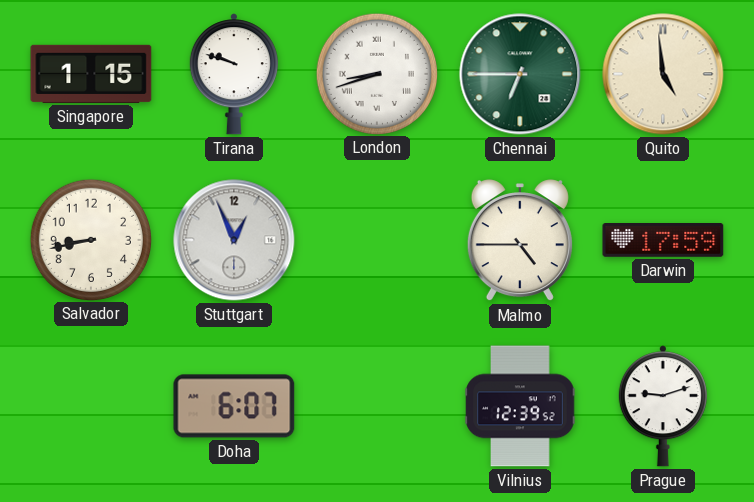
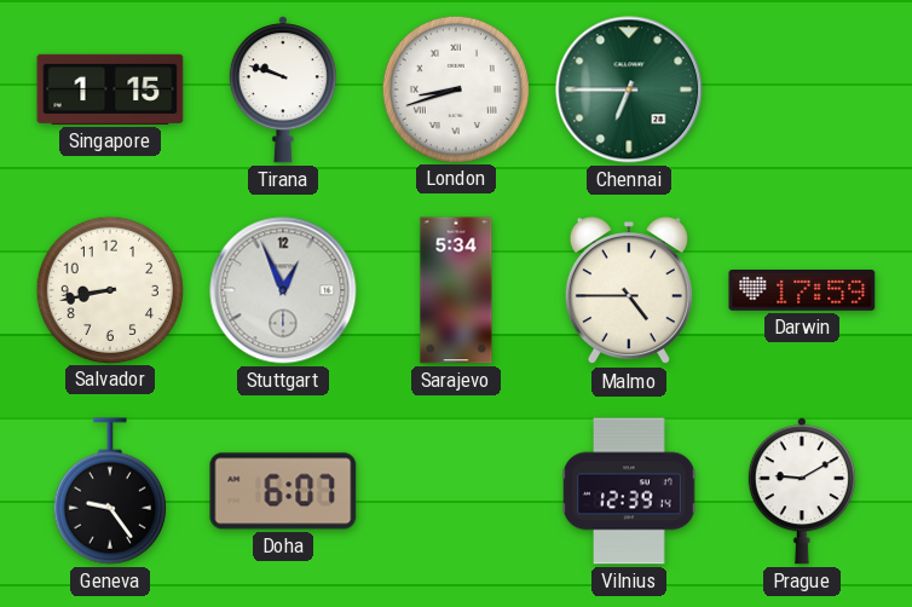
Quito: 4:59 -> none
Sarajevo: none -> 5:34
Geneva: none -> 9:24
Vilnius: 12:39:52 -> 12:39:14
Prague: 9:12 -> 9:10
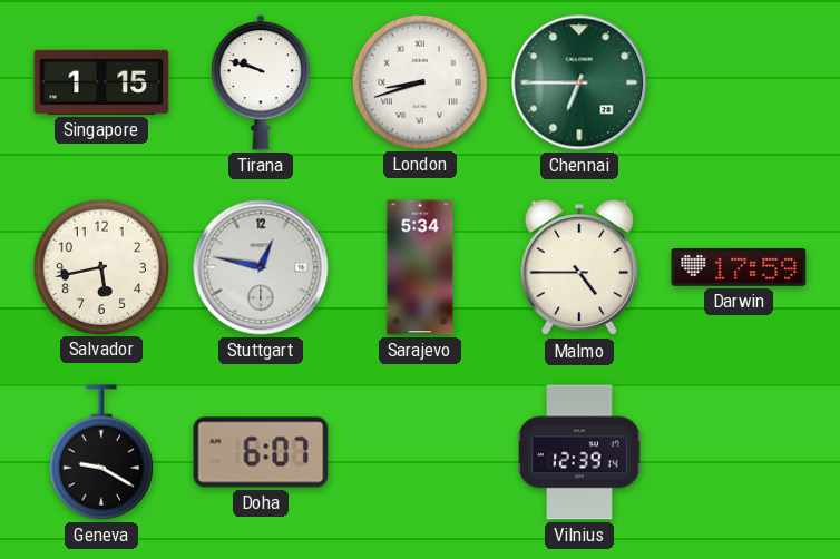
Salvador: 8:43 -> 5:43
Stuttgart: 12:56 -> 12:47
Geneva: 9:24 -> 9:20
Prague: 9:10 -> none
